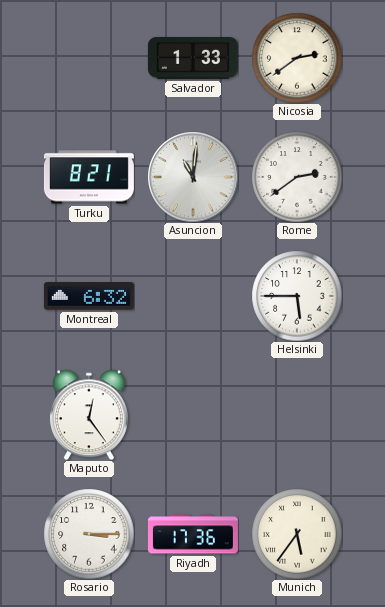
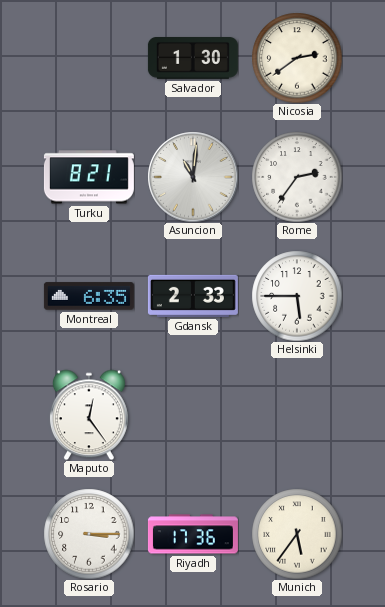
Salvador: 1:33 -> 1:30
Rome: 2:39 -> 2:36
Montreal: 6:32 -> 6:35
Gdansk: none -> 2:33
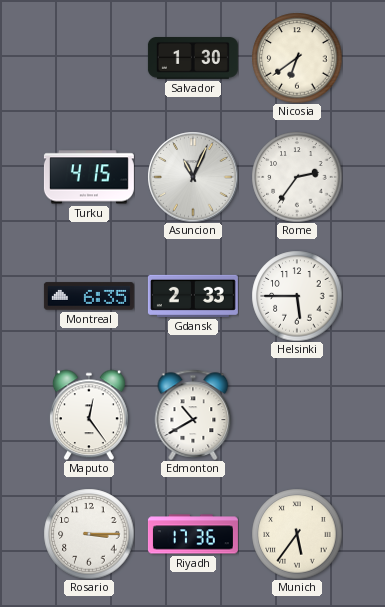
Nicosia: 2:39 -> 6:39
Turku: 8:21 -> 4:15
Asuncion: 11:01 -> 11:04
Edmonton: none -> 10:40
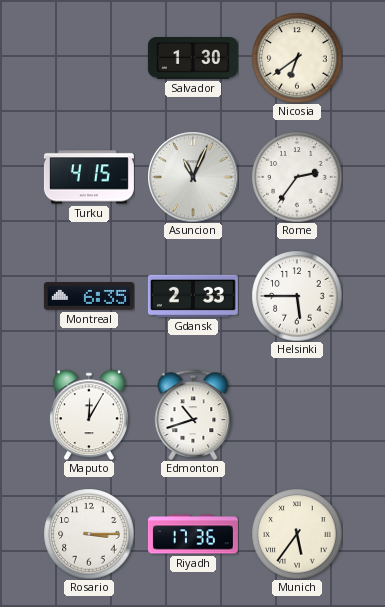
Maputo: 12:24 -> 12:05
Edmonton: 10:40 -> 10:42
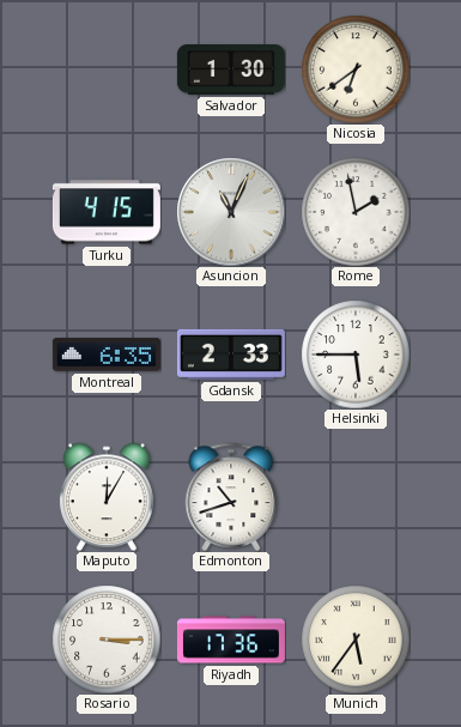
Rome: 2:36 -> 1:58
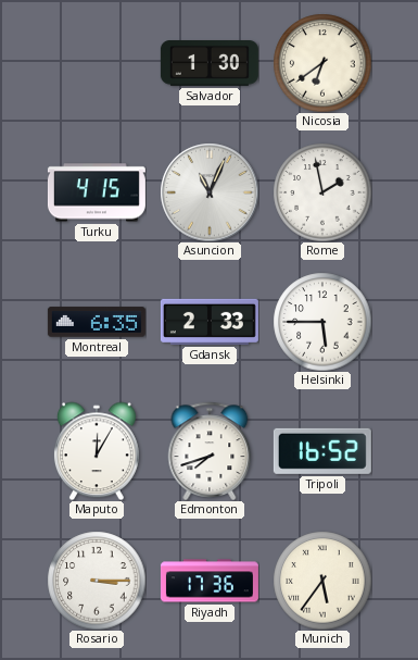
Edmonton: 10:42 -> 7:42
Tripoli: none -> 16:52
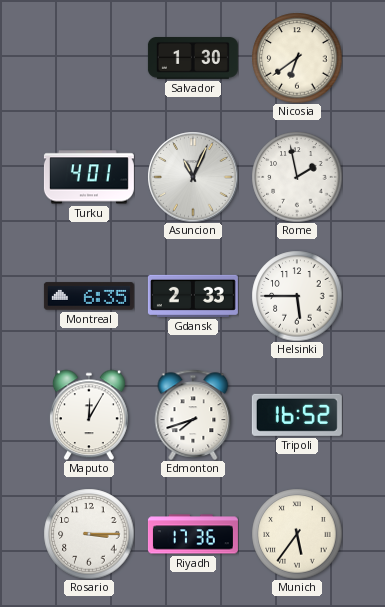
Turku: 4:15 -> 4:01
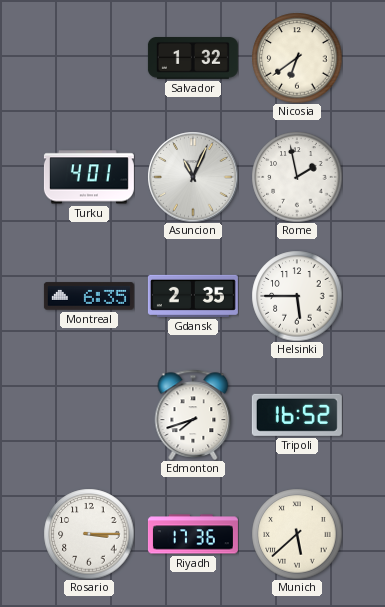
Salvador: 1:30 -> 1:32
Gdansk: 2:33 -> 2:35
Maputo: 12:05 -> none
Munich: 5:36 -> 5:38
